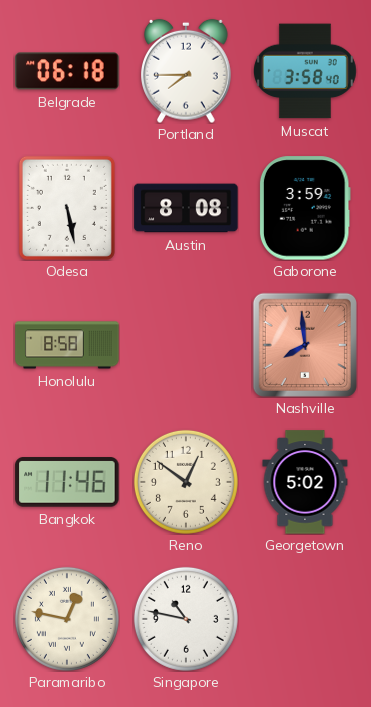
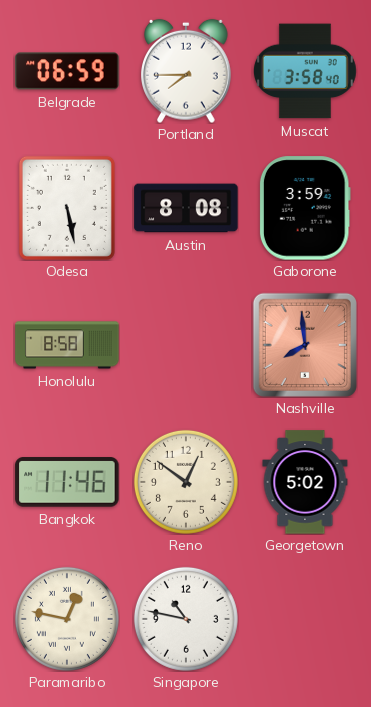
Belgrade: 06:18 -> 06:59
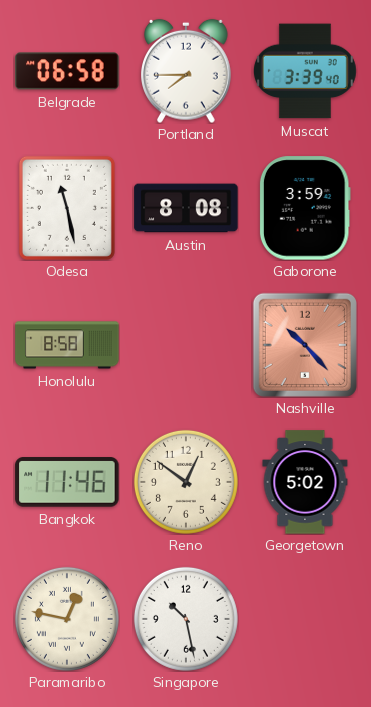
Belgrade: 06:59 -> 06:58
Muscat: 3:58 -> 3:39
Odesa: 5:28 -> 11:28
Nashville: 7:59 -> 10:23
Singapore: 10:47 -> 10:28
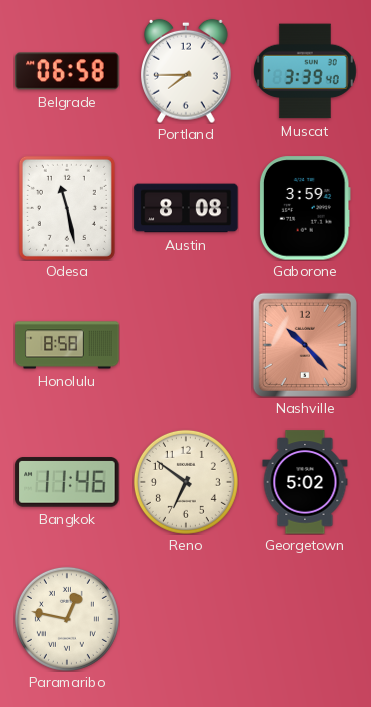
Reno: 12:51 -> 6:51
Singapore: 10:28 -> none
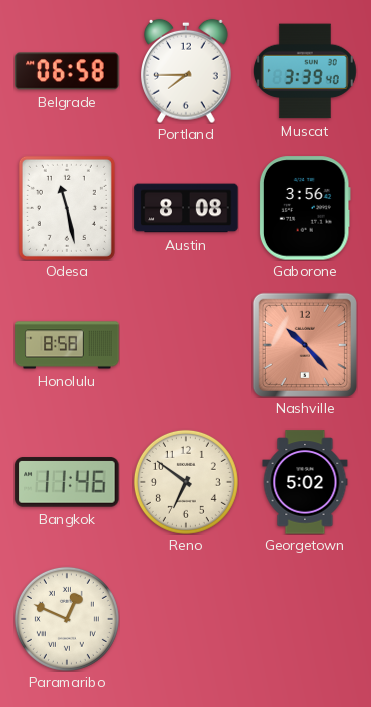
Gaborone: 3:59 -> 3:56
Paramaribo: 12:47 -> 12:49
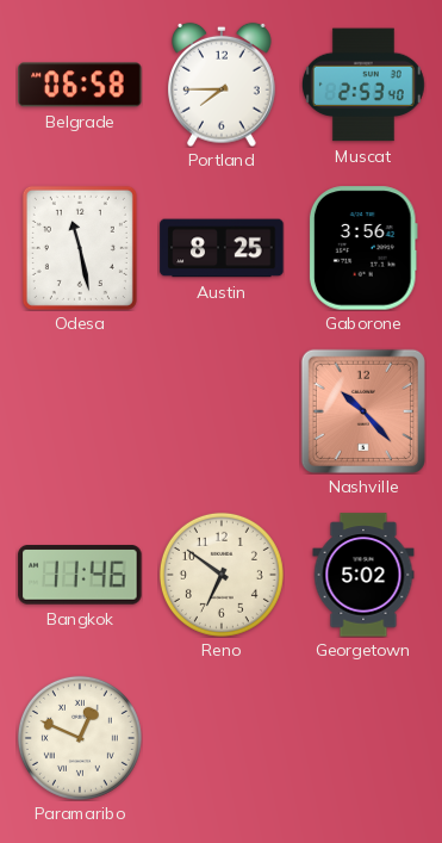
Muscat: 3:39 -> 2:53
Austin: 8:08 -> 8:25
Honolulu: 8:58 -> none
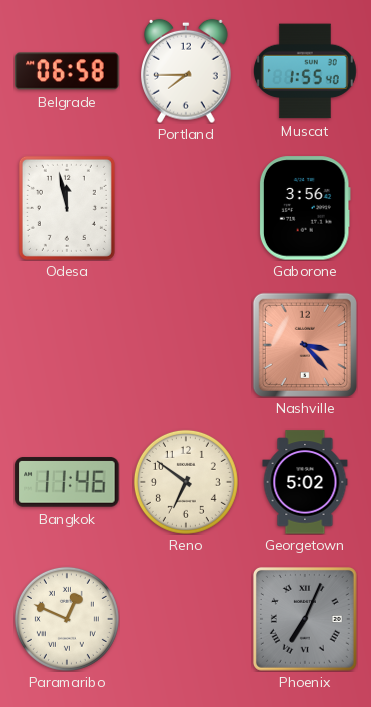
Muscat: 2:53 -> 1:55
Odesa: 11:28 -> 11:58
Austin: 8:25 -> none
Nashville: 10:23 -> 3:23
Phoenix: none -> 7:04
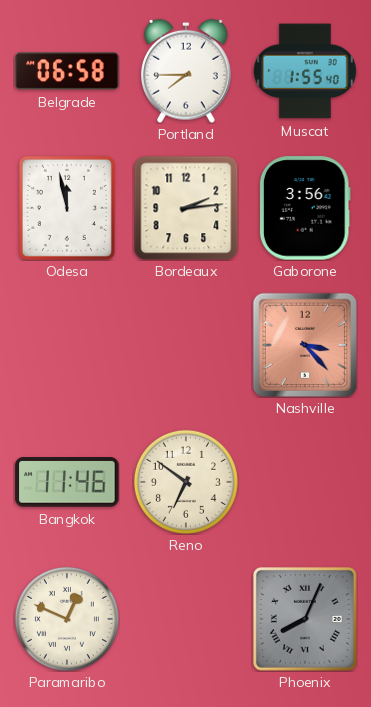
Bordeaux: none -> 2:14
Georgetown: 5:02 -> none
Phoenix: 7:04 -> 8:04
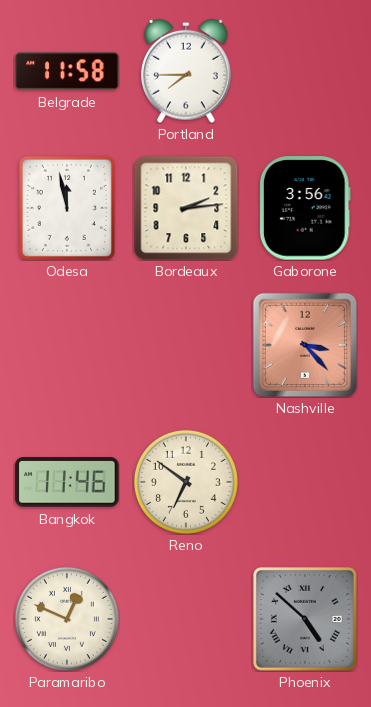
Belgrade: 06:58 -> 11:58
Muscat: 1:55 -> none
Phoenix: 8:04 -> 4:52
